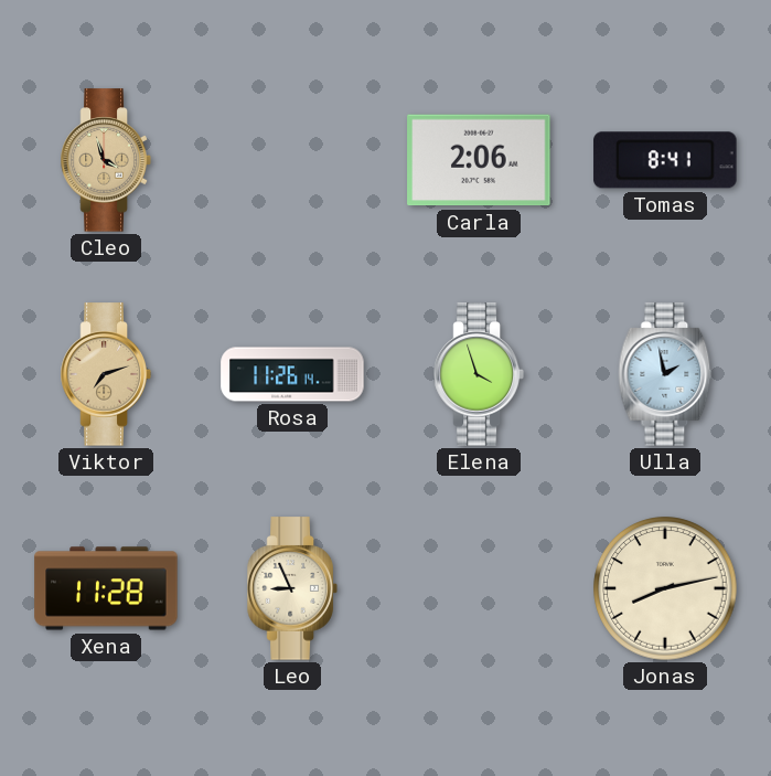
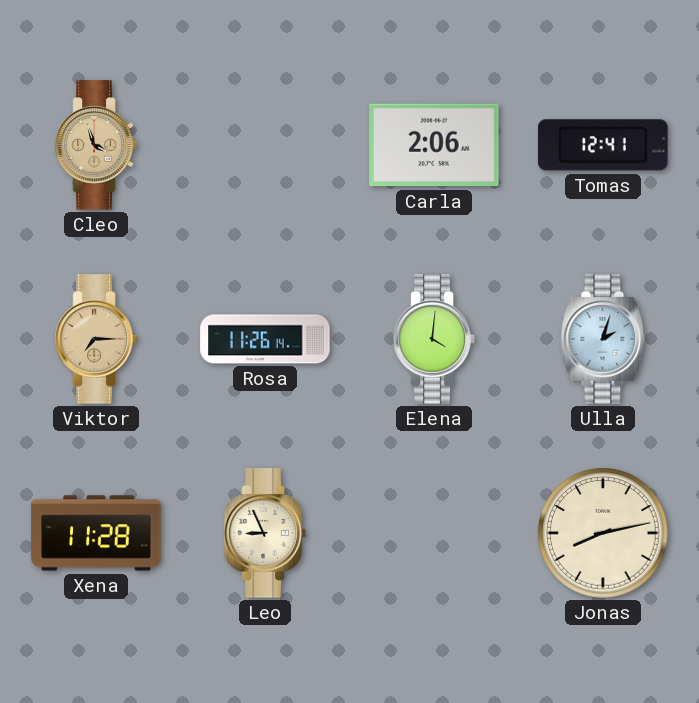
Tomas: 8:41 -> 12:41
Viktor: 7:12 -> 7:15
Elena: 3:57 -> 4:01
Ulla: 1:58 -> 2:03
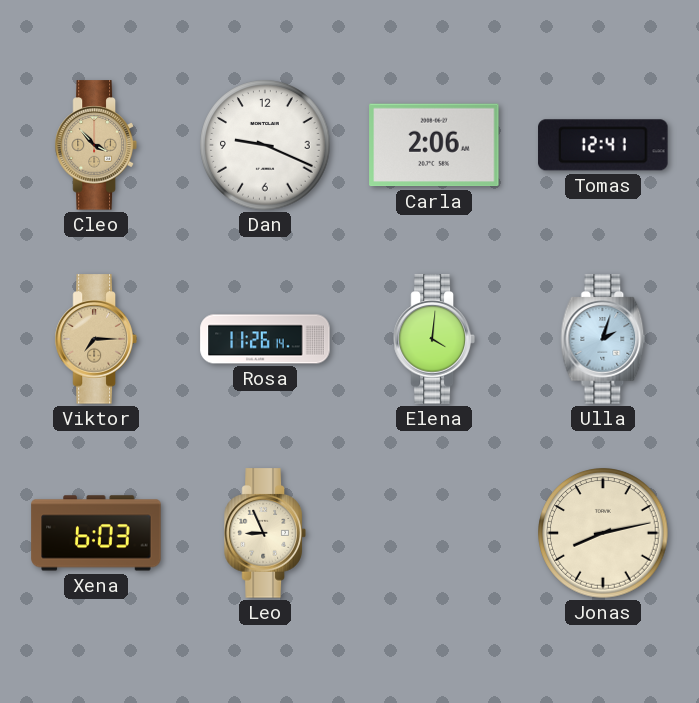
Cleo: 3:57 -> 3:53
Dan: none -> 9:19
Xena: 11:28 -> 6:03
